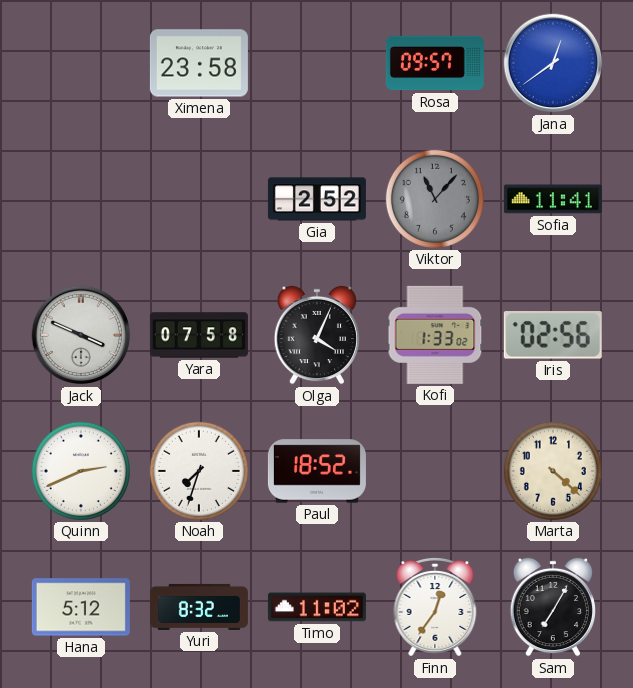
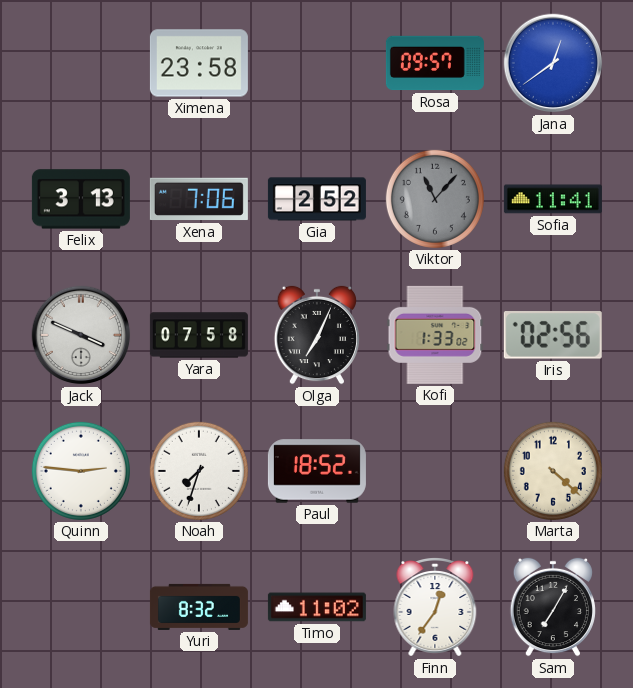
Felix: none -> 3:13
Xena: none -> 7:06
Olga: 4:04 -> 7:04
Quinn: 2:41 -> 2:46
Hana: 5:12 -> none
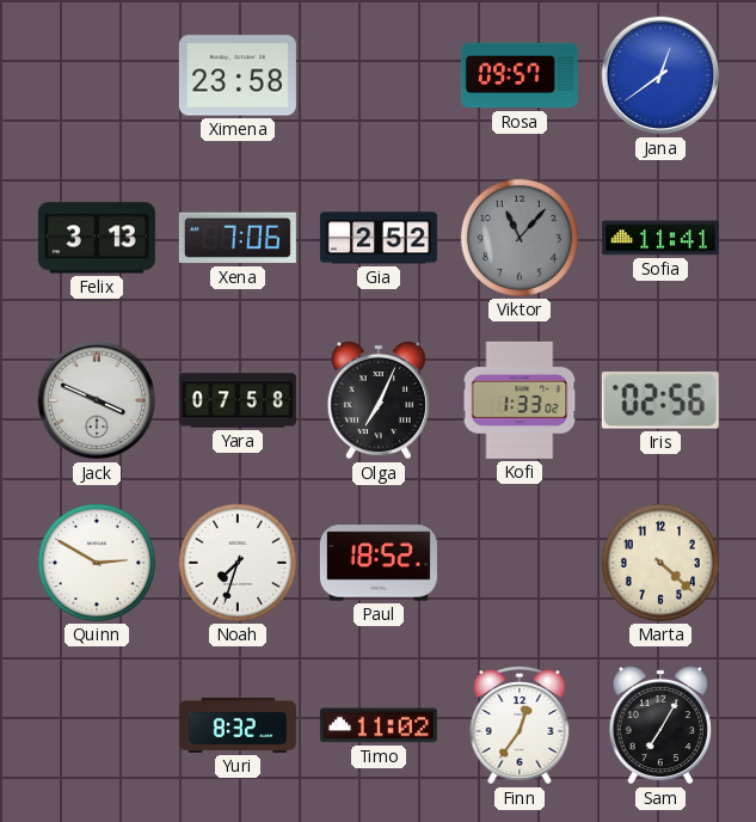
Quinn: 2:46 -> 2:50
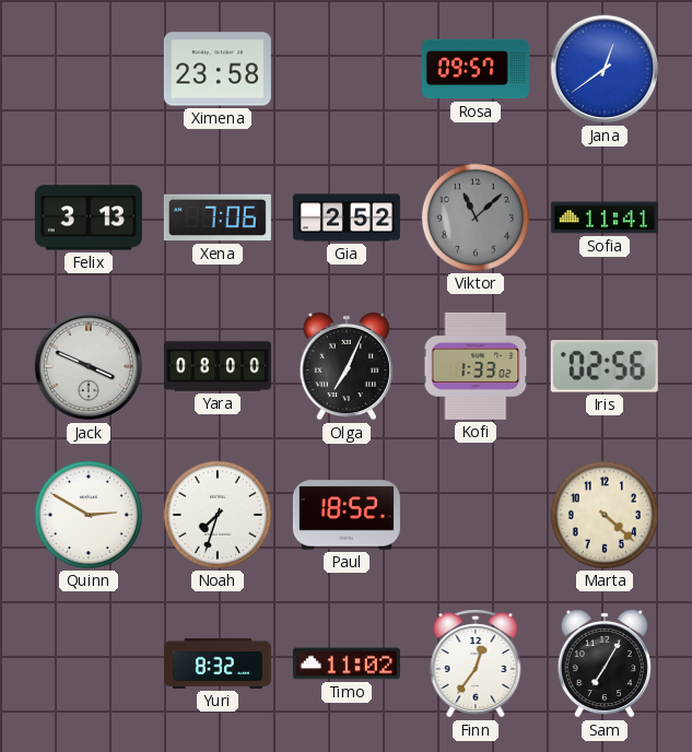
Viktor: 11:07 -> 11:08
Yara: 07:58 -> 08:00
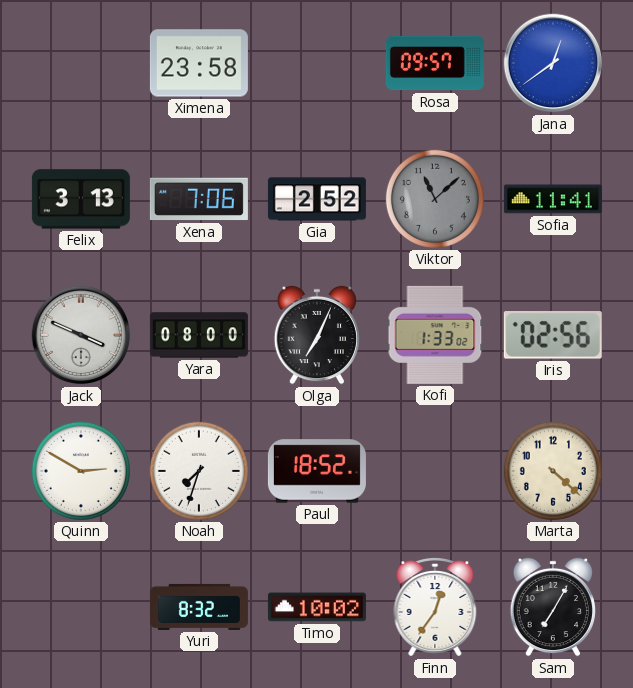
Timo: 11:02 -> 10:02
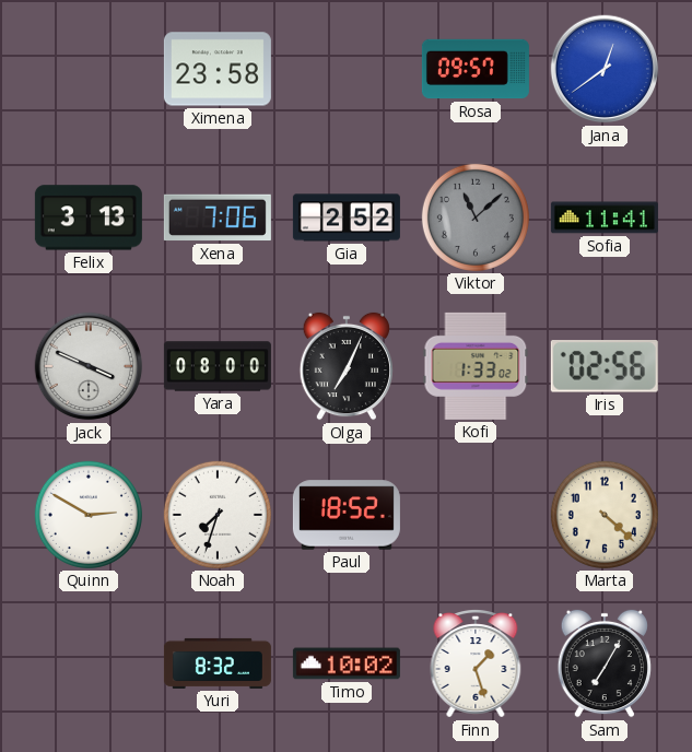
Finn: 12:36 -> 1:27
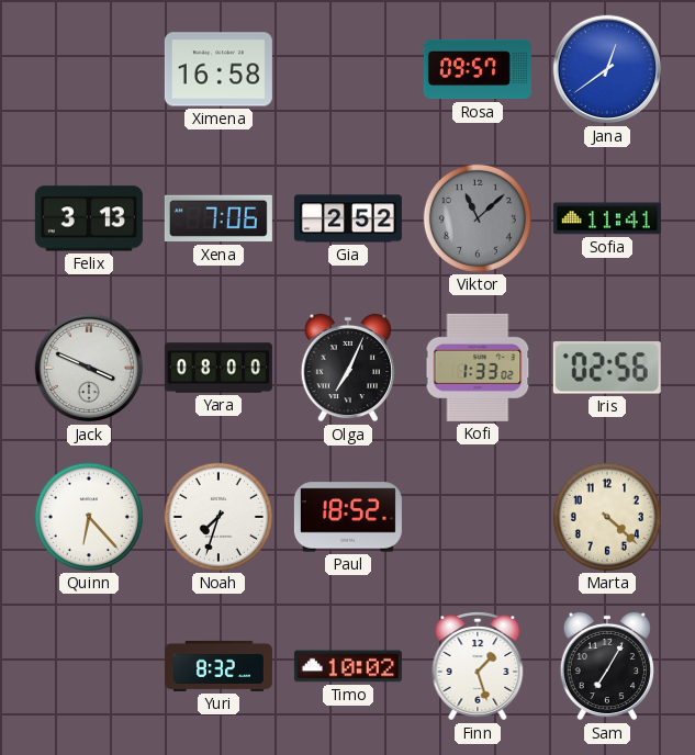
Ximena: 23:58 -> 16:58
Quinn: 2:50 -> 6:23
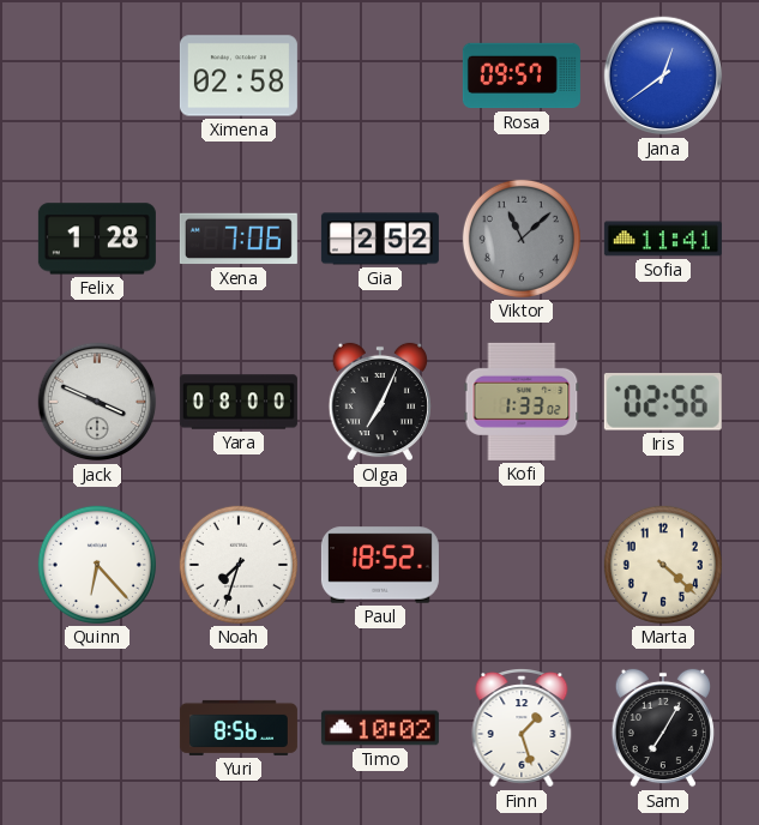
Ximena: 16:58 -> 02:58
Felix: 3:13 -> 1:28
Yuri: 8:32 -> 8:56
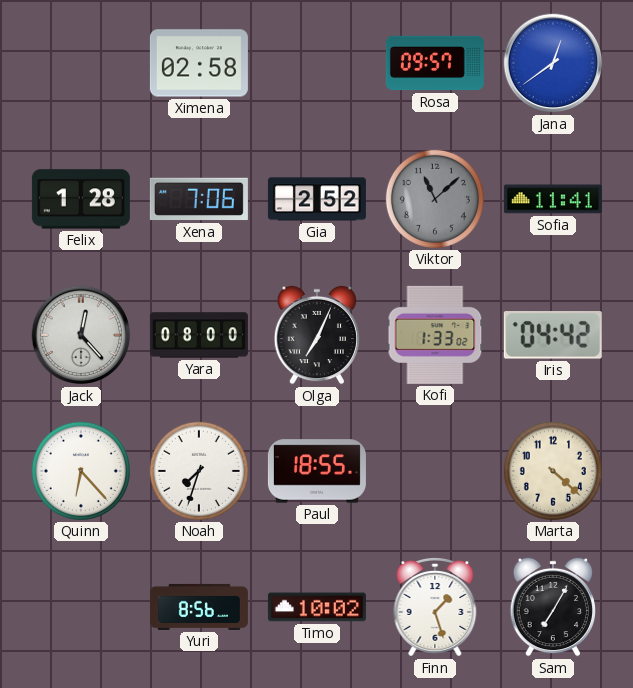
Jack: 3:49 -> 12:23
Iris: 02:56 -> 04:42
Paul: 18:52 -> 18:55
